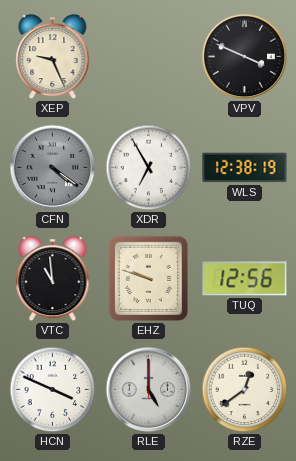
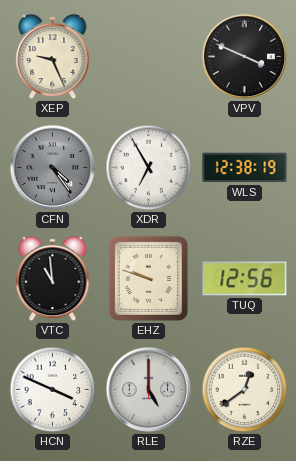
CFN: 4:21 -> 4:24
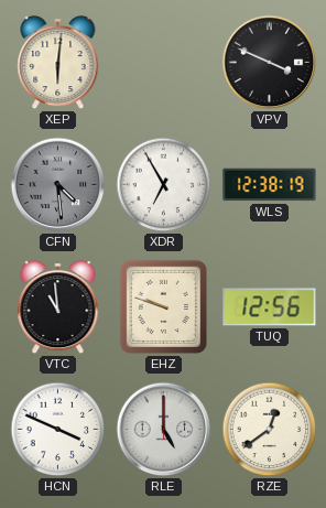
XEP: 9:26 -> 6:01
CFN: 4:24 -> 4:29
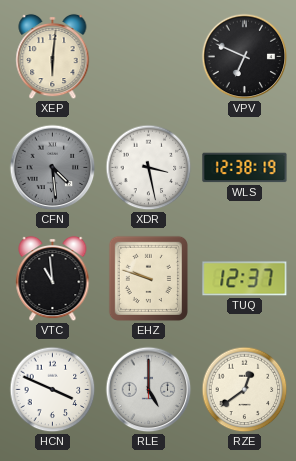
VPV: 3:49 -> 6:49
XDR: 6:55 -> 3:28
TUQ: 12:56 -> 12:37
